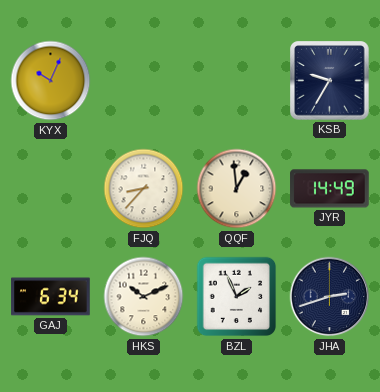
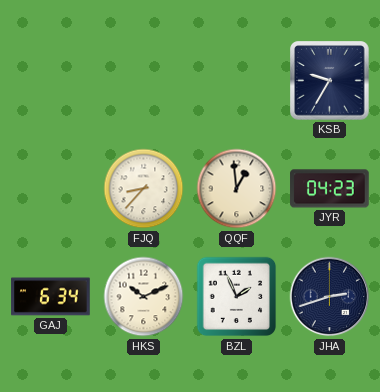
KYX: 10:04 -> none
JYR: 14:49 -> 04:23
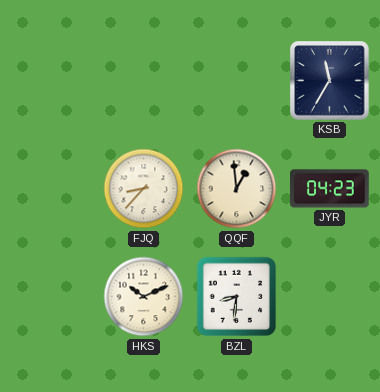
KSB: 9:35 -> 11:35
GAJ: 6:34 -> none
BZL: 1:56 -> 8:31
JHA: 2:42 -> none
